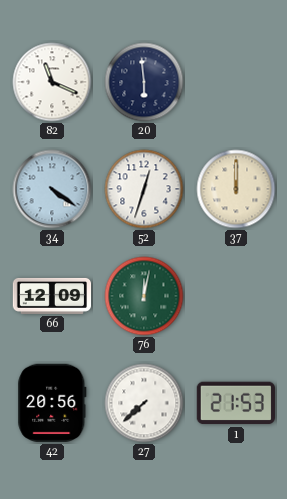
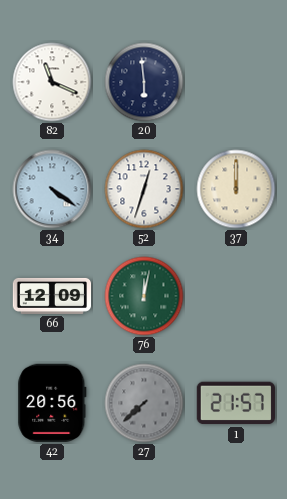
27 dial: white -> grey
1: 21:53 -> 21:57
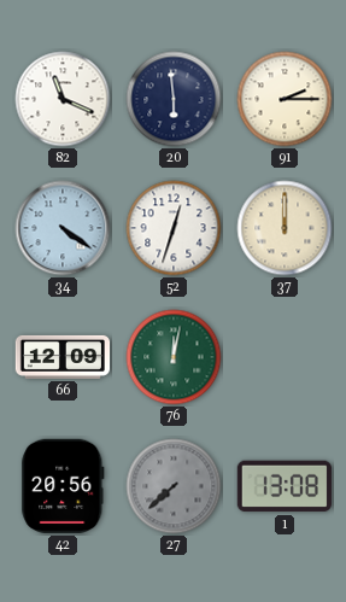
91: none -> 2:15
1: 21:57 -> 13:08
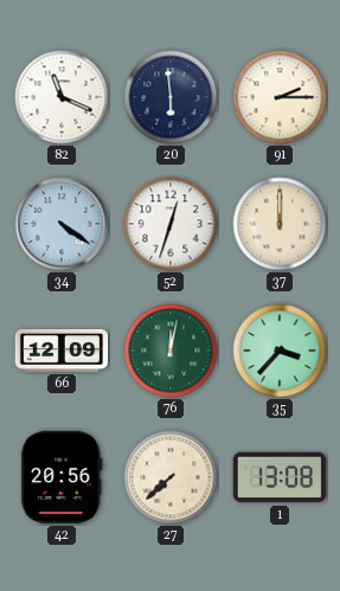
35: none -> 3:37
27 dial: grey -> cream
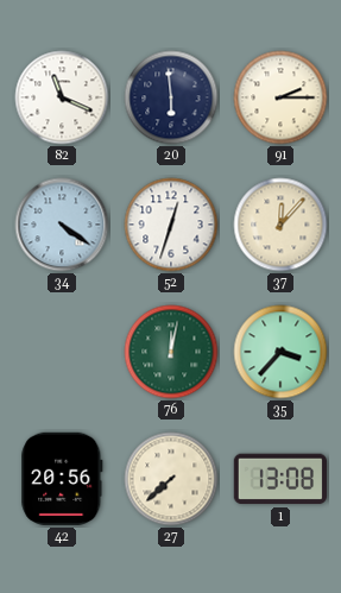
37: 12:00 -> 12:07
66: 12:09 -> none
